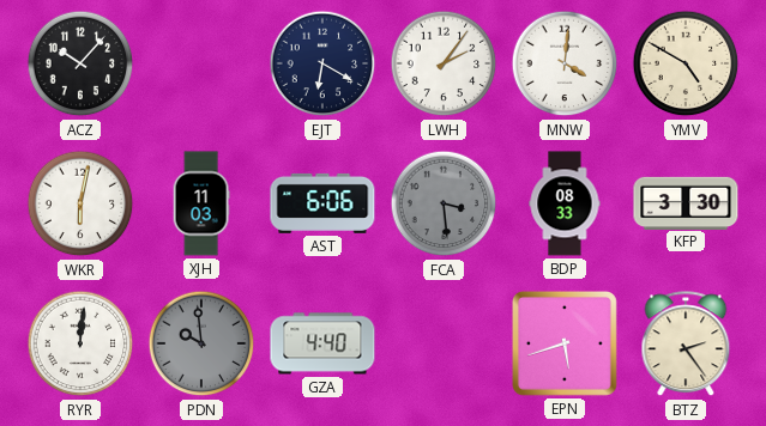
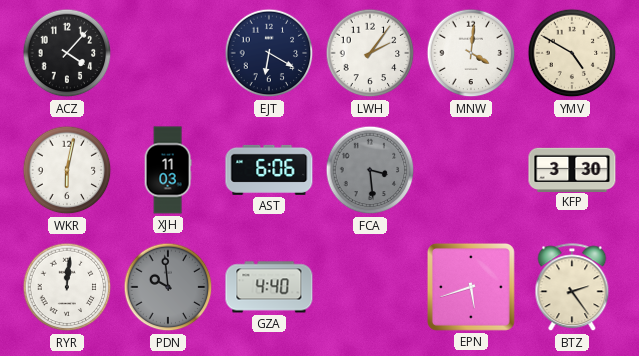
ACZ: 10:07 -> 4:07
BDP: 08:33 -> none
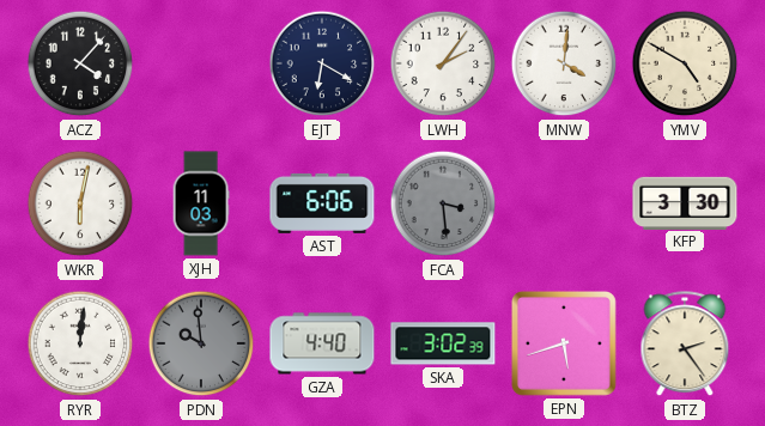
SKA: none -> 3:02
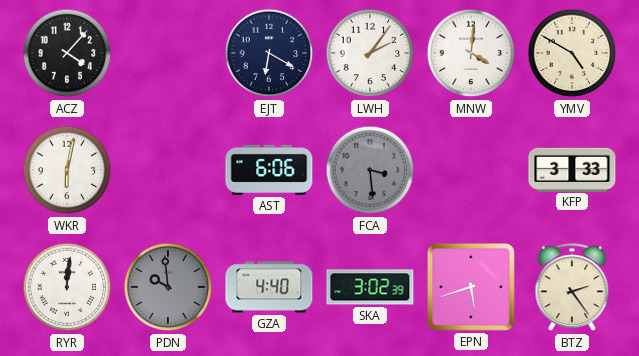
XJH: 11:03 -> none
KFP: 3:30 -> 3:33
